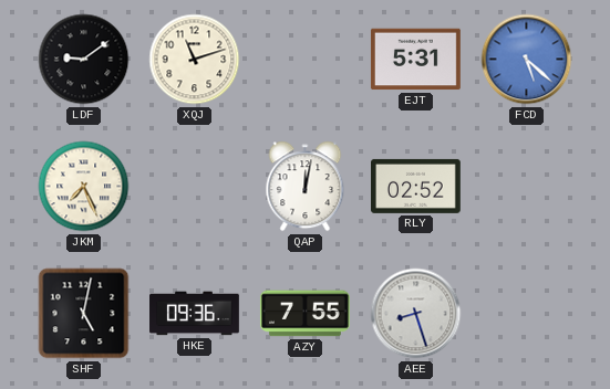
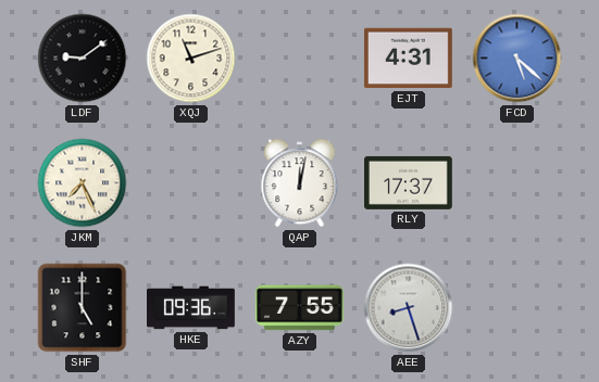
EJT: 5:31 -> 4:31
RLY: 02:52 -> 17:37
SHF: 5:02 -> 5:00
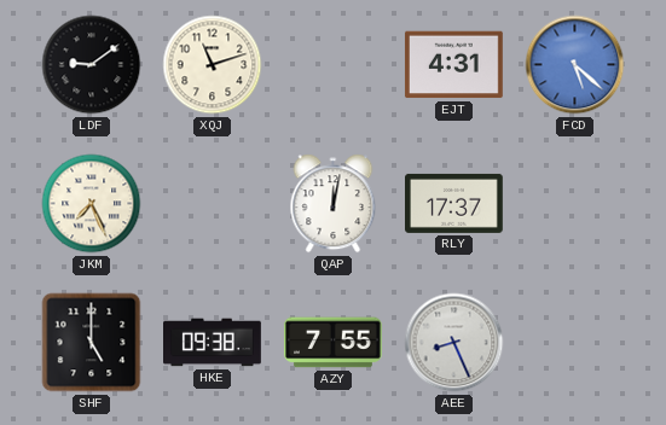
HKE: 09:36 -> 09:38
AEE: 8:27 -> 8:26
